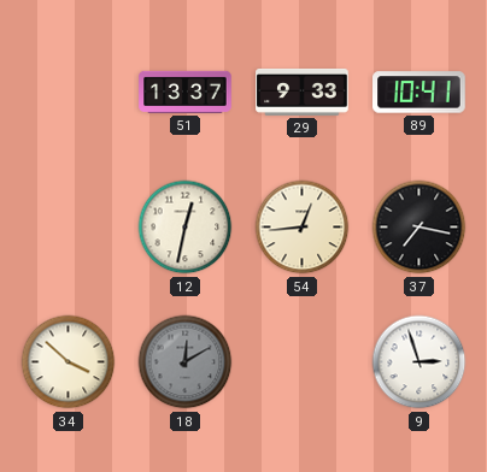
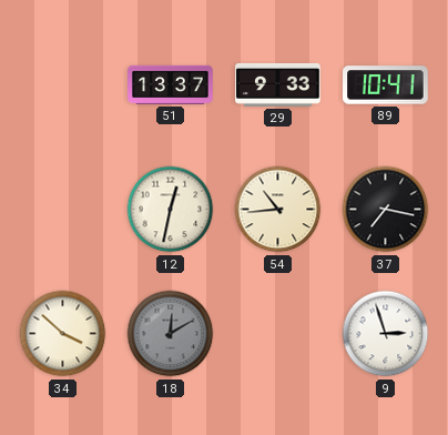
54: 12:44 -> 10:44
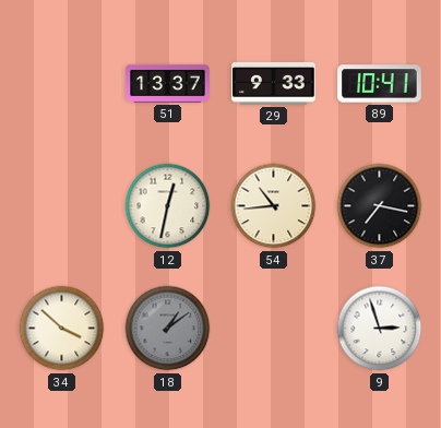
18: 12:10 -> 1:09
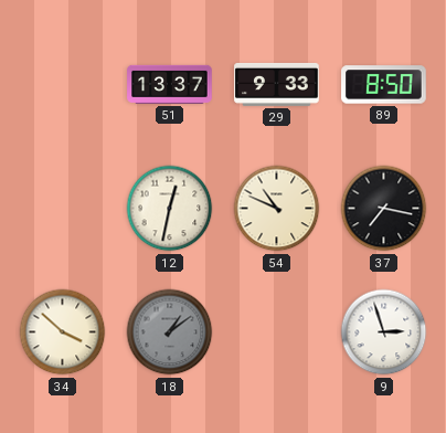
89: 10:41 -> 8:50
54: 10:44 -> 10:49
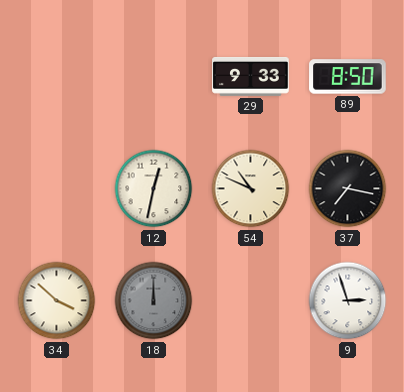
51: 13:37 -> none
18: 1:09 -> 12:00
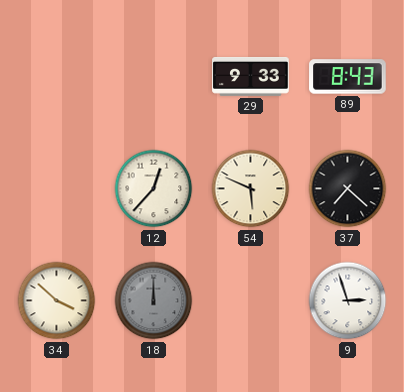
89: 8:50 -> 8:43
12: 12:32 -> 12:37
54: 10:49 -> 5:49
37: 7:17 -> 7:22
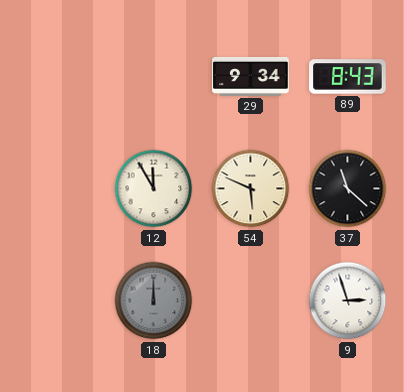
29: 9:33 -> 9:34
12: 12:37 -> 11:55
37: 7:22 -> 11:22
34: 3:52 -> none
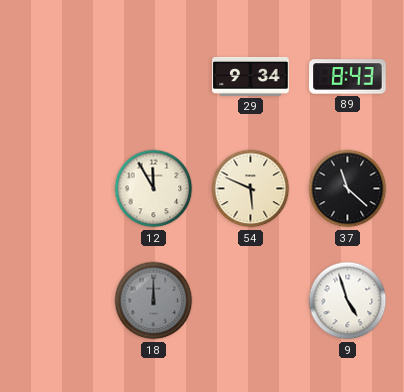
9: 2:57 -> 4:57
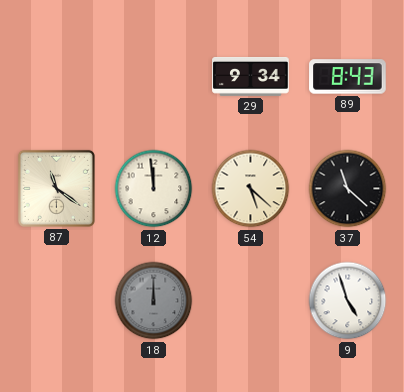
87: none -> 11:21
12: 11:55 -> 11:59
54: 5:49 -> 5:22
